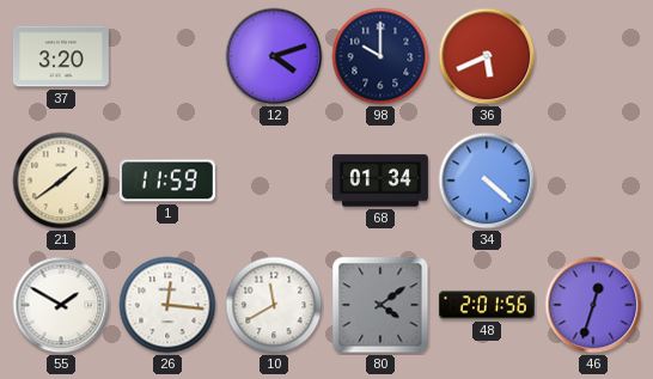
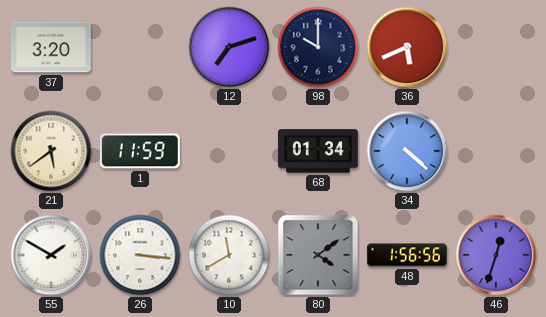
12: 4:12 -> 7:12
21: 1:39 -> 5:39
26: 12:16 -> 3:16
48: 2:01 -> 1:56
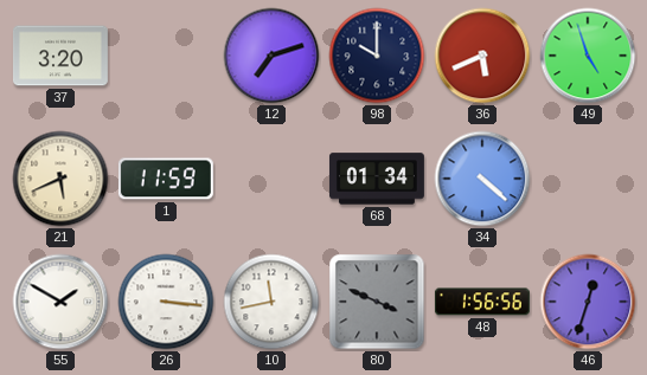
49: none -> 4:57
21: 5:39 -> 5:41
10: 11:40 -> 11:43
80: 4:09 -> 3:49
